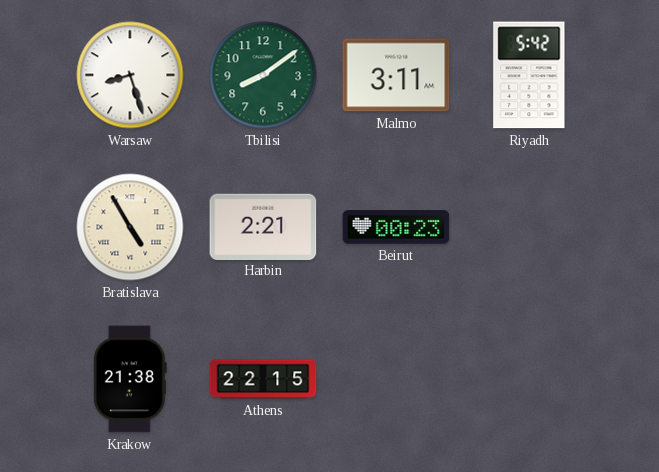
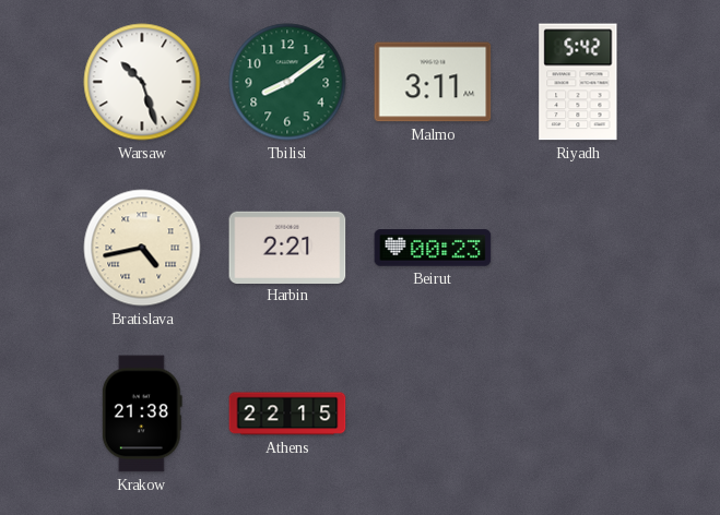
Warsaw: 8:27 -> 10:27
Bratislava: 4:55 -> 4:43
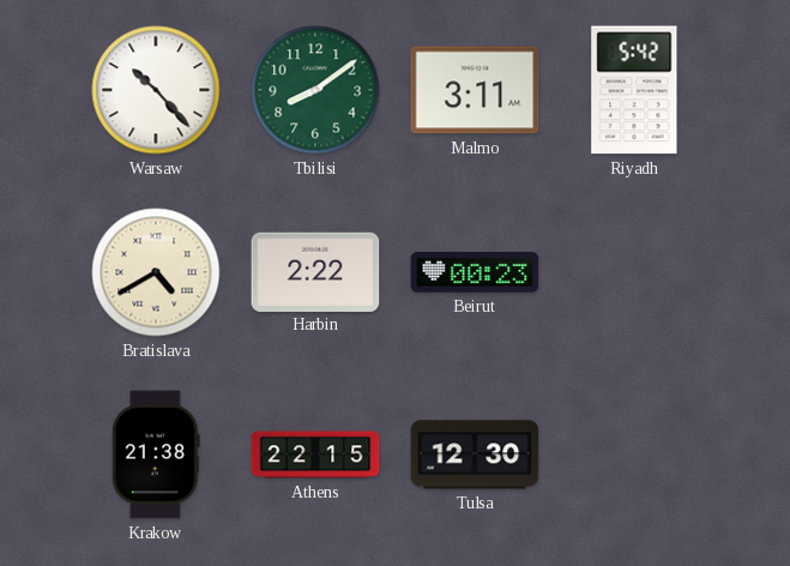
Warsaw: 10:27 -> 10:23
Bratislava: 4:43 -> 4:40
Harbin: 2:21 -> 2:22
Tulsa: none -> 12:30
